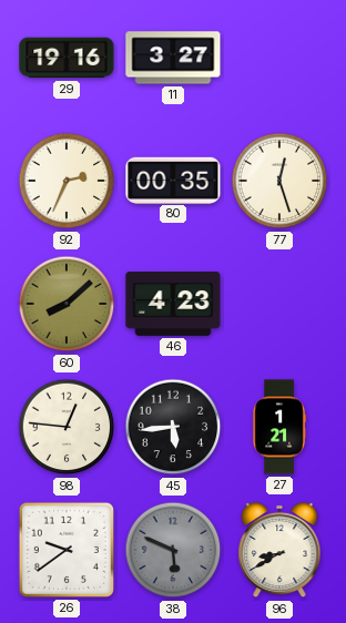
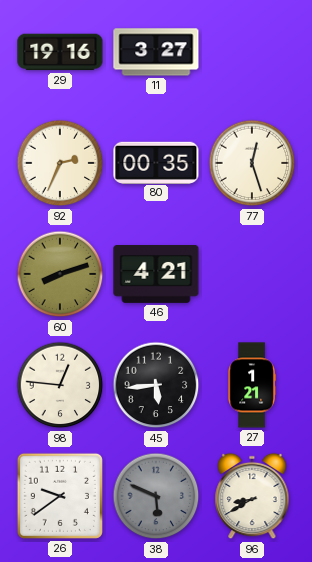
60: 8:08 -> 8:12
46: 4:23 -> 4:21
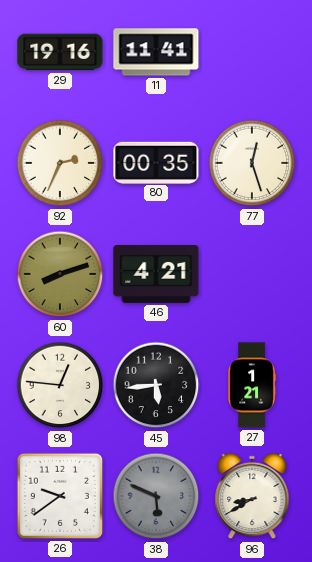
11: 3:27 -> 11:41
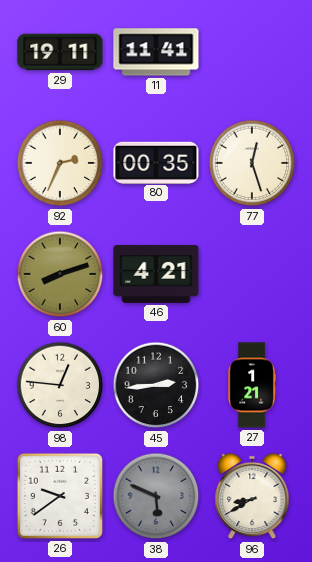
29: 19:16 -> 19:11
45: 5:44 -> 2:44
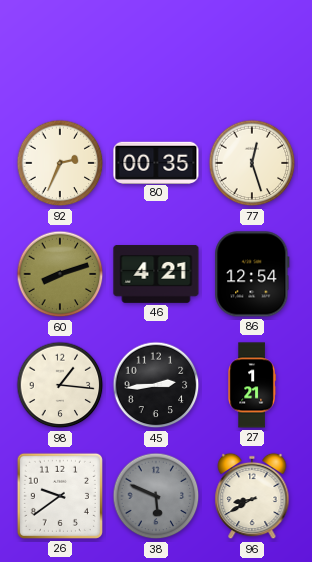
29: 19:11 -> none
11: 11:41 -> none
86: none -> 12:54
98: 12:46 -> 1:16
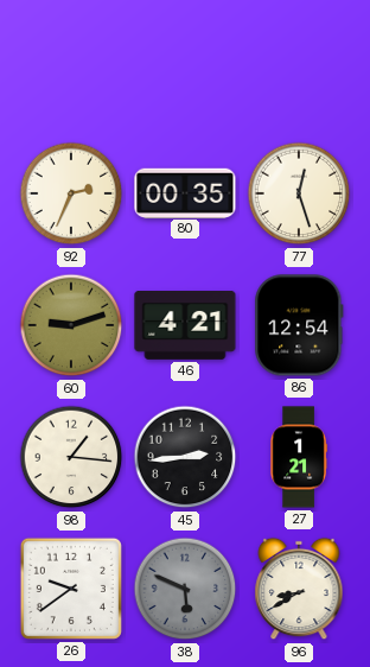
60: 8:12 -> 9:12
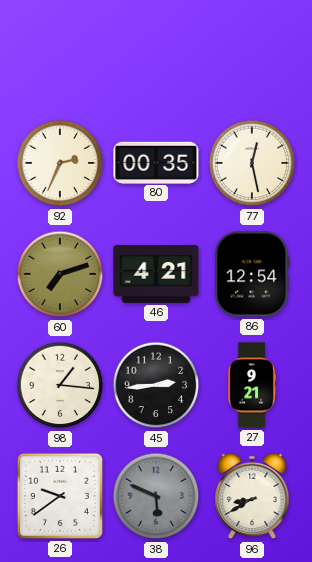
77: 12:27 -> 12:28
60: 9:12 -> 7:12
27: 1:21 -> 9:21
